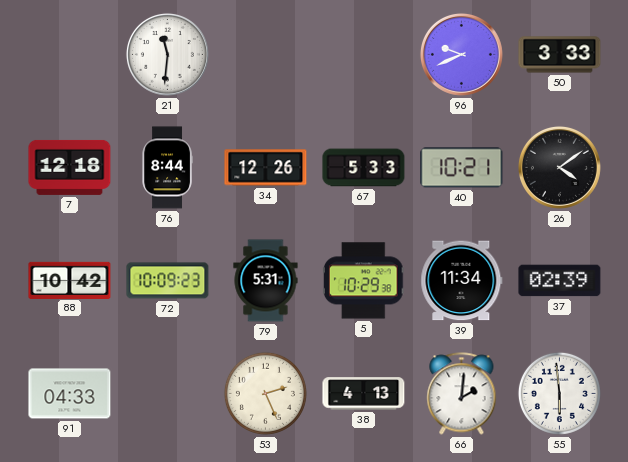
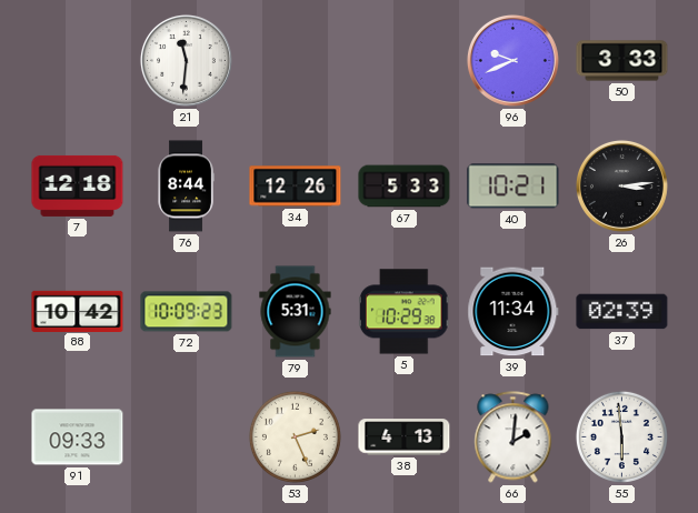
26: 4:09 -> 3:14
91: 04:33 -> 09:33
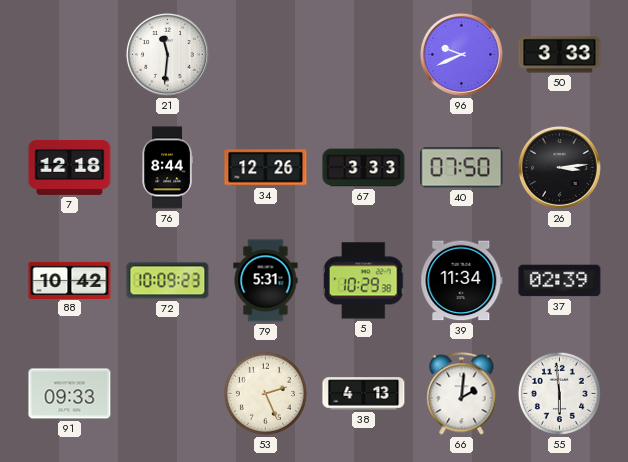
67: 5:33 -> 3:33
40: 10:21 -> 07:50
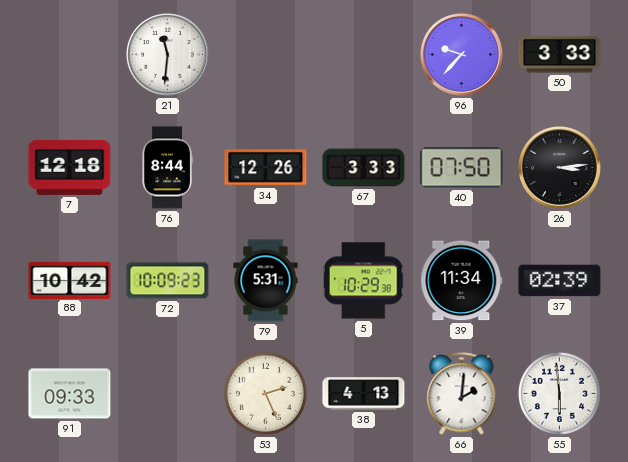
96: 9:41 -> 9:37
